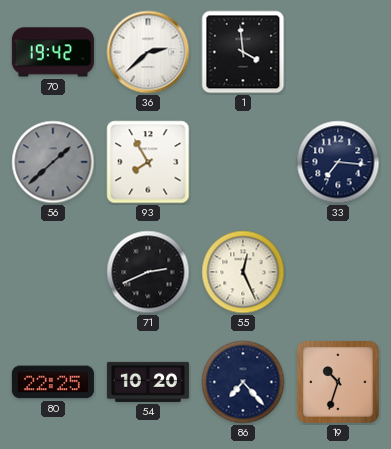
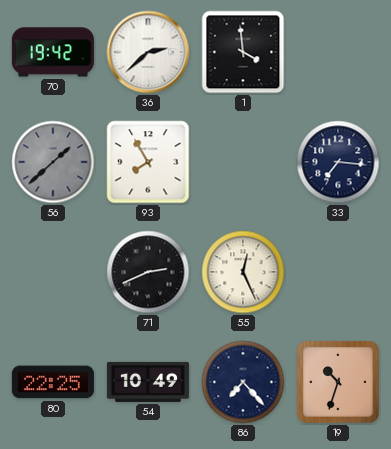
54: 10:20 -> 10:49
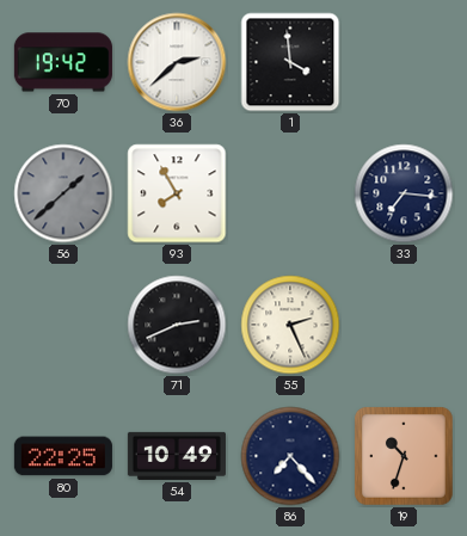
55: 12:26 -> 2:26
